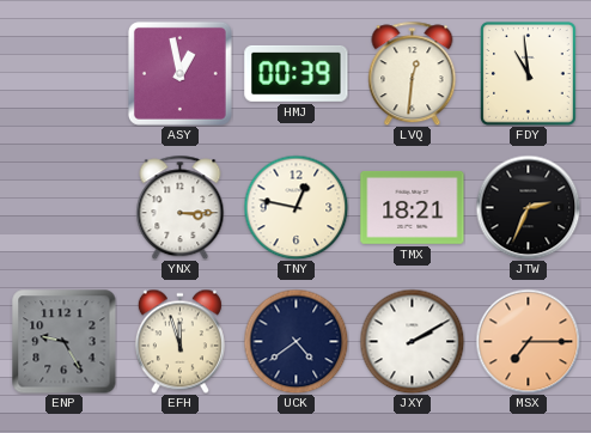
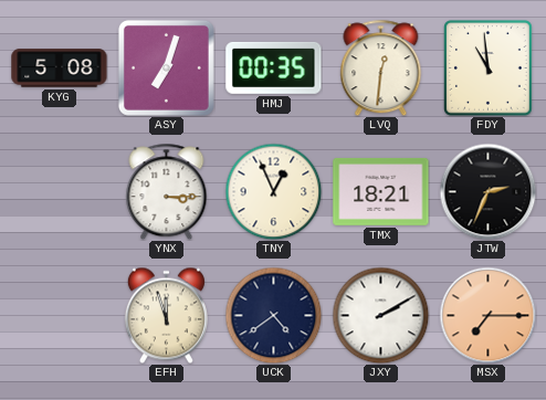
KYG: none -> 5:08
ASY: 12:58 -> 7:03
HMJ: 00:39 -> 00:35
TNY: 12:47 -> 12:56
ENP: 9:25 -> none
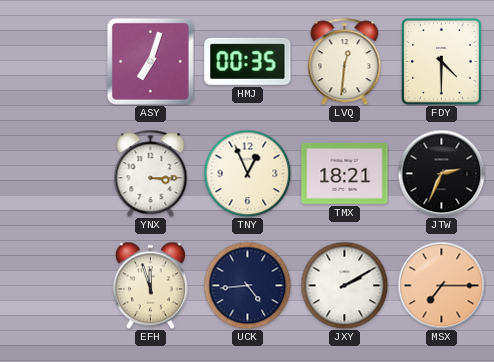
KYG: 5:08 -> none
FDY: 10:59 -> 4:30
UCK: 4:39 -> 4:44
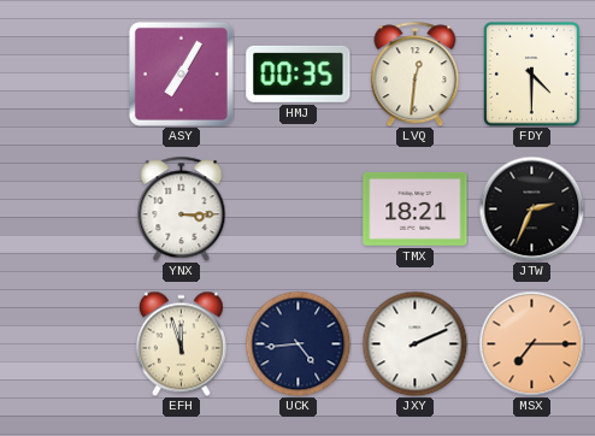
ASY: 7:03 -> 7:05
TNY: 12:56 -> none
JXY: 2:10 -> 2:11
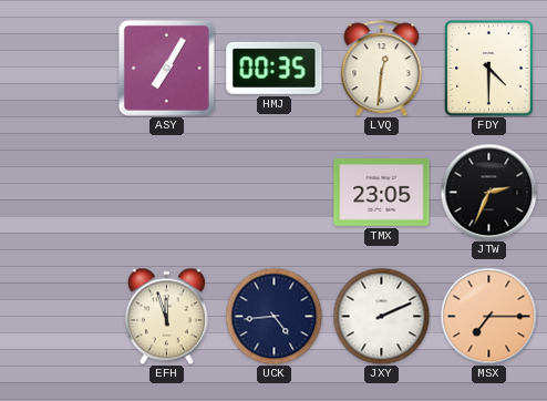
YNX: 3:15 -> none
TMX: 18:21 -> 23:05
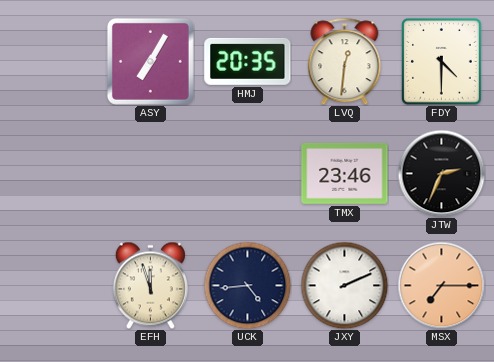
HMJ: 00:35 -> 20:35
TMX: 23:05 -> 23:46
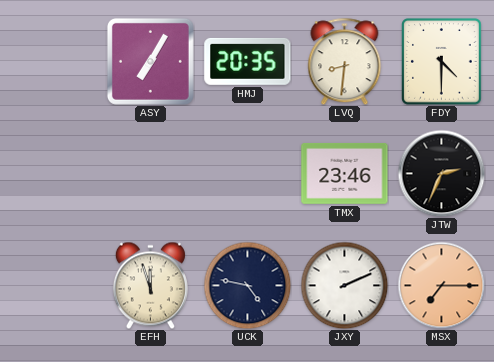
LVQ: 12:31 -> 8:31
UCK: 4:44 -> 4:47
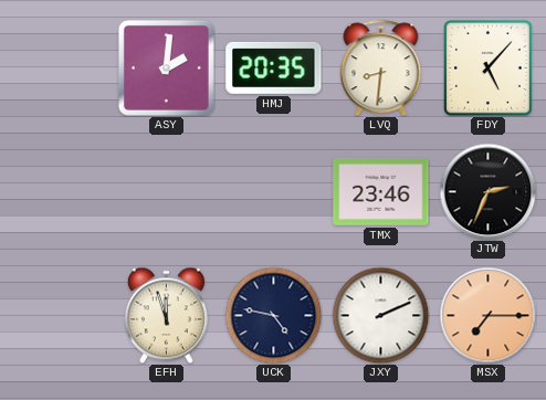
ASY: 7:05 -> 2:01
FDY: 4:30 -> 5:07
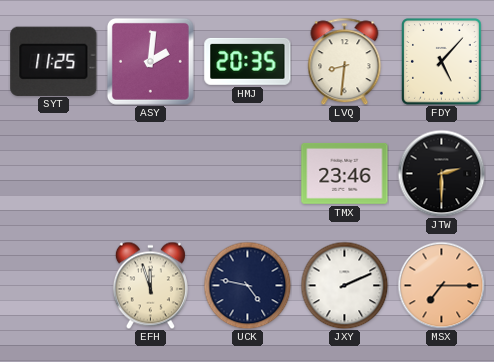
SYT: none -> 11:25
JTW: 2:34 -> 2:30
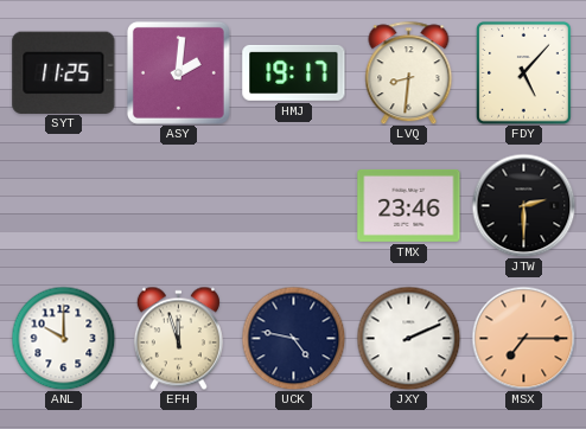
HMJ: 20:35 -> 19:17
ANL: none -> 10:00
